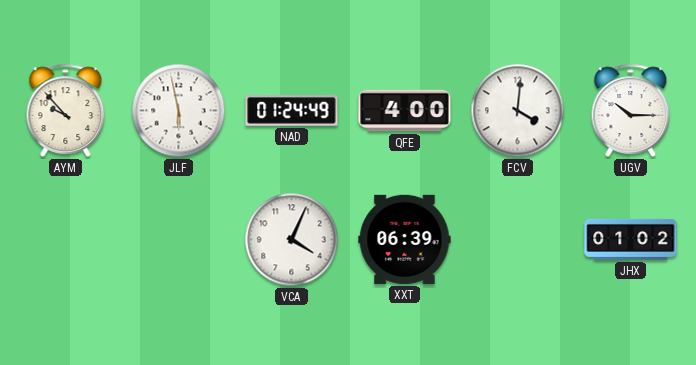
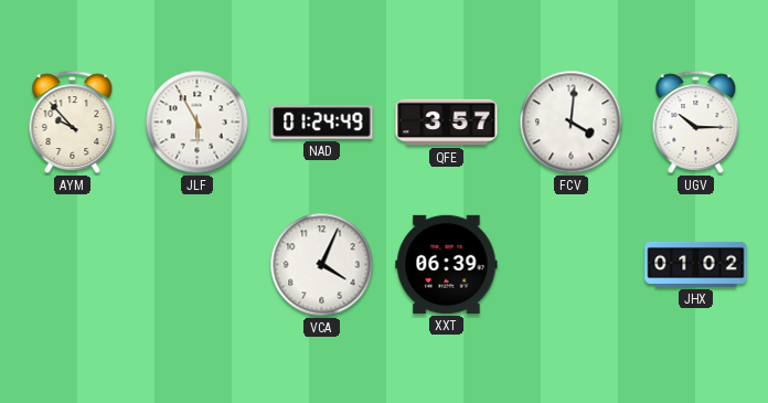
JLF: 5:58 -> 5:55
QFE: 4:00 -> 3:57
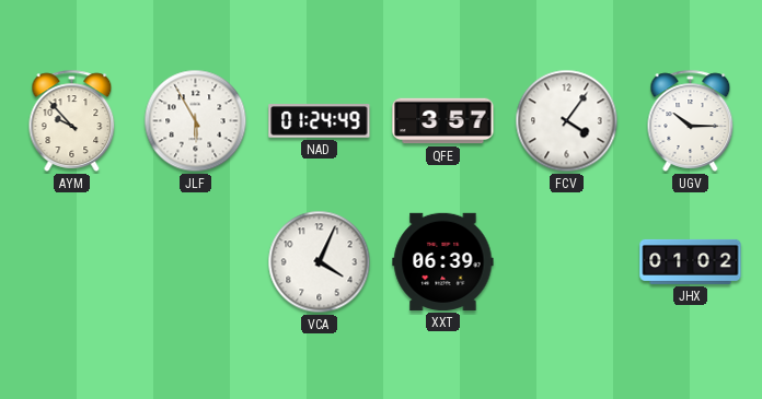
FCV: 4:01 -> 4:06
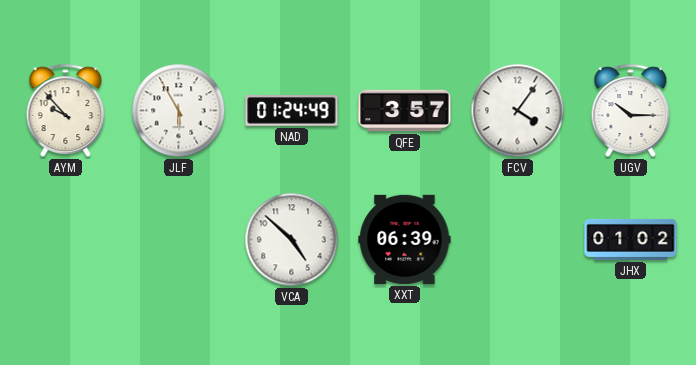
VCA: 4:04 -> 4:52
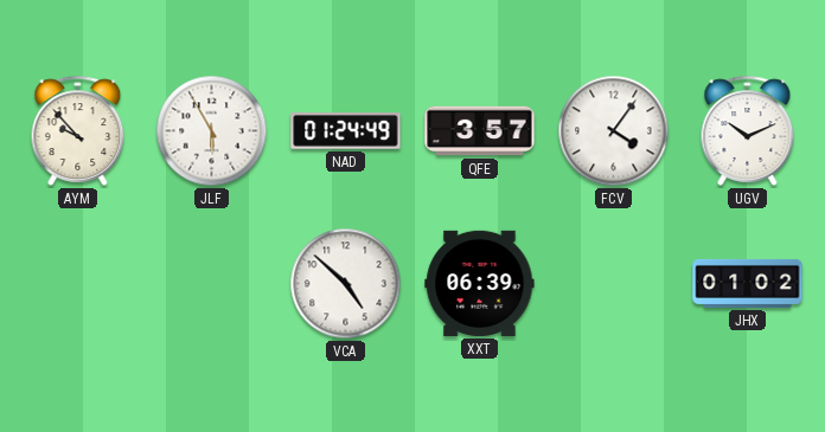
UGV: 10:15 -> 10:11
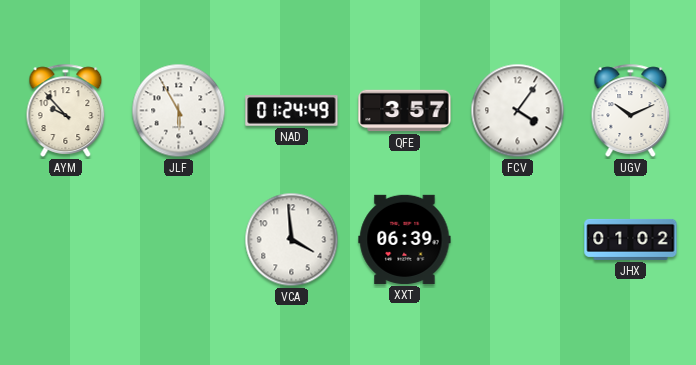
VCA: 4:52 -> 3:59
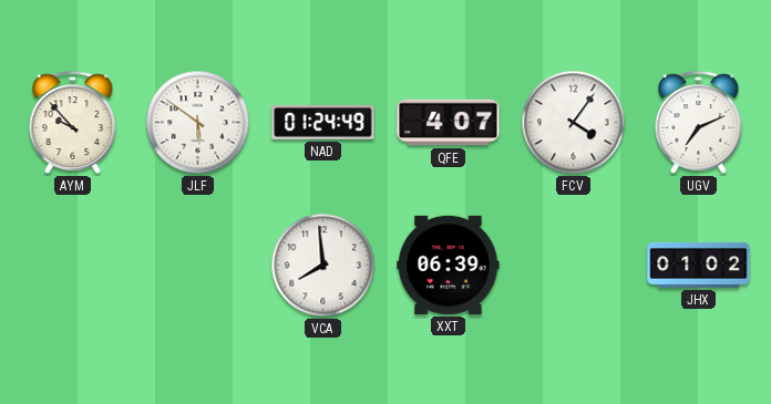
JLF: 5:55 -> 5:51
QFE: 3:57 -> 4:07
UGV: 10:11 -> 7:11
VCA: 3:59 -> 7:59
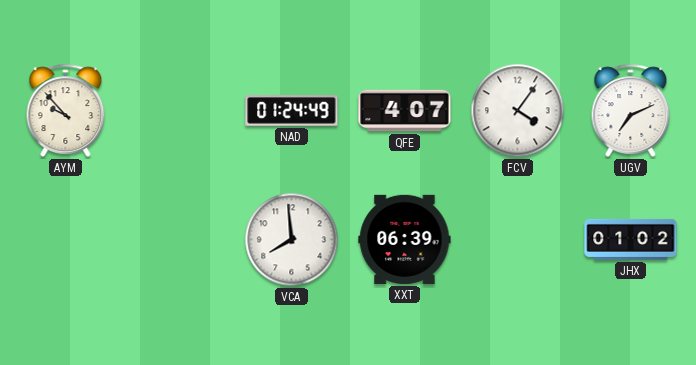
JLF: 5:51 -> none
